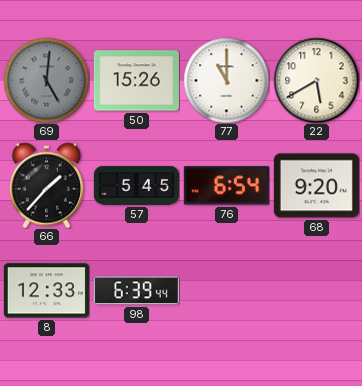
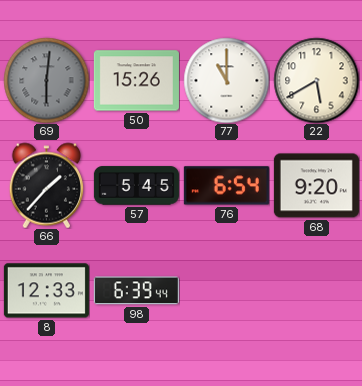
69: 5:01 -> 6:01
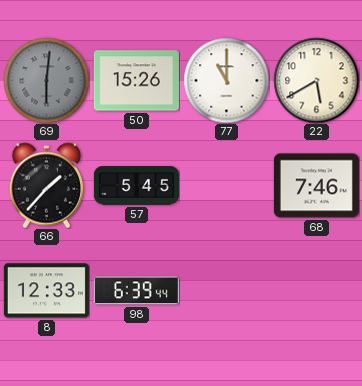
76: 6:54 -> none
68: 9:20 -> 7:46
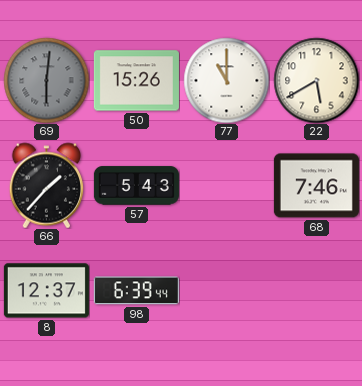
57: 5:45 -> 5:43
8: 12:33 -> 12:37
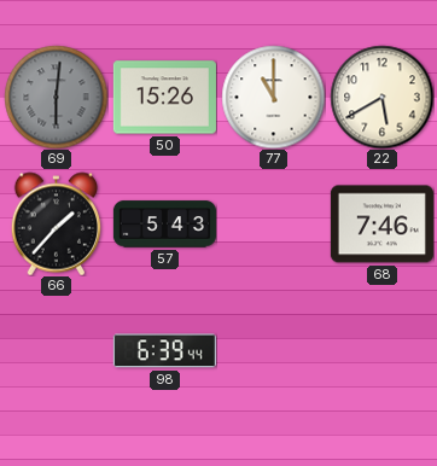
8: 12:37 -> none
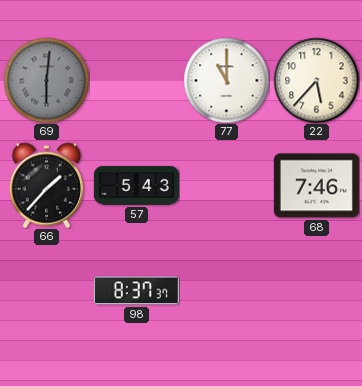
50: 15:26 -> none
22: 5:40 -> 5:37
98: 6:39 -> 8:37
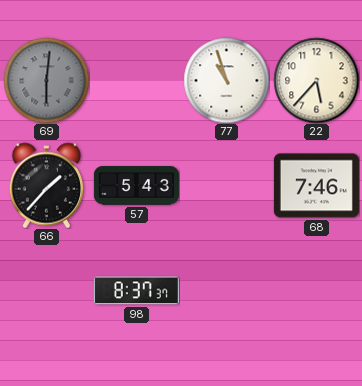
77: 11:00 -> 10:57
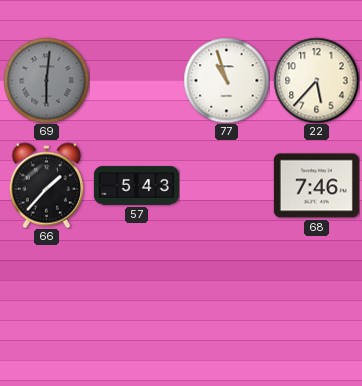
98: 8:37 -> none
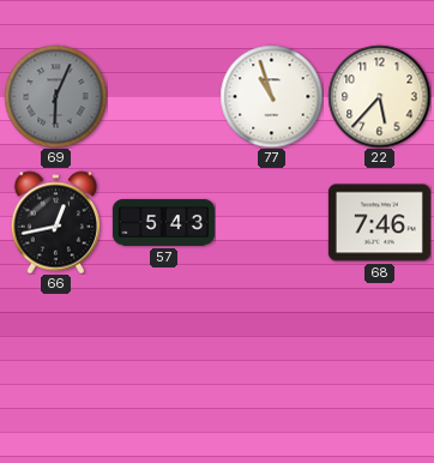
69: 6:01 -> 6:04
66: 1:37 -> 12:43
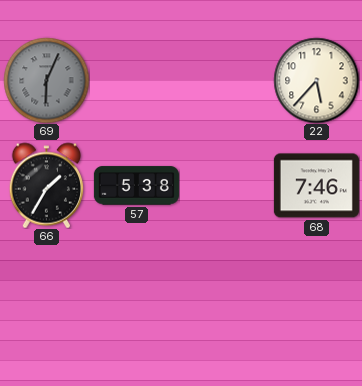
77: 10:57 -> none
66: 12:43 -> 1:35
57: 5:43 -> 5:38
